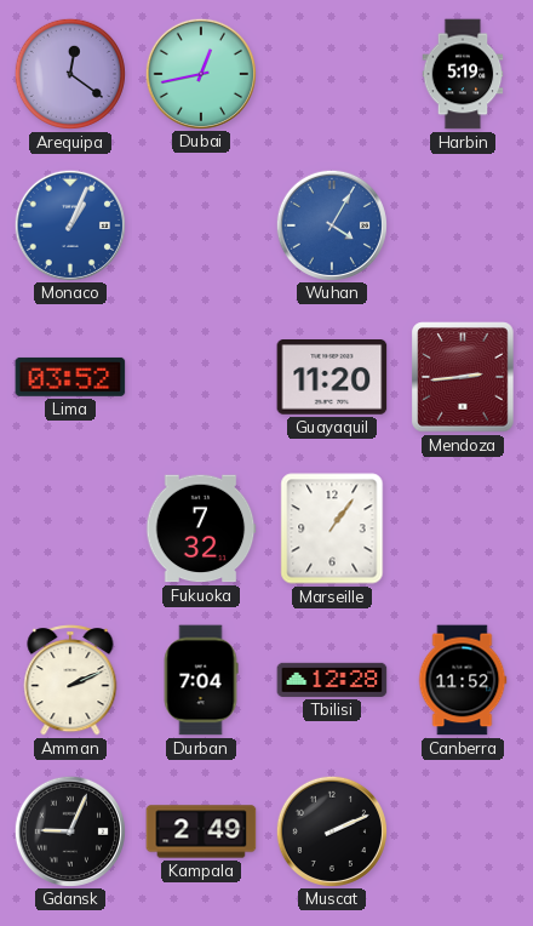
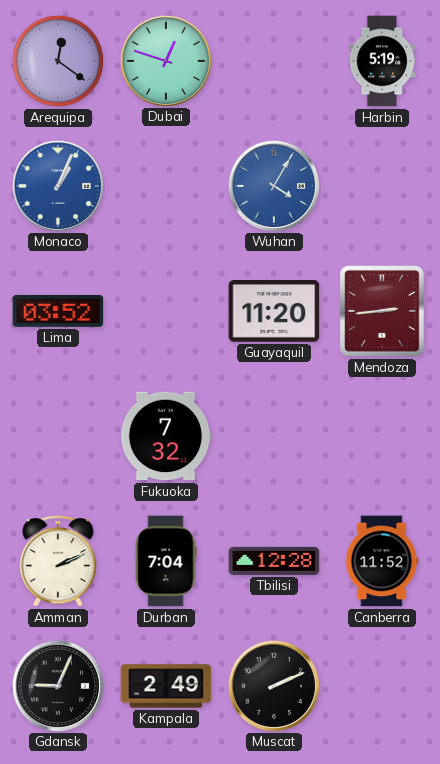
Dubai: 12:43 -> 12:48
Marseille: 1:06 -> none
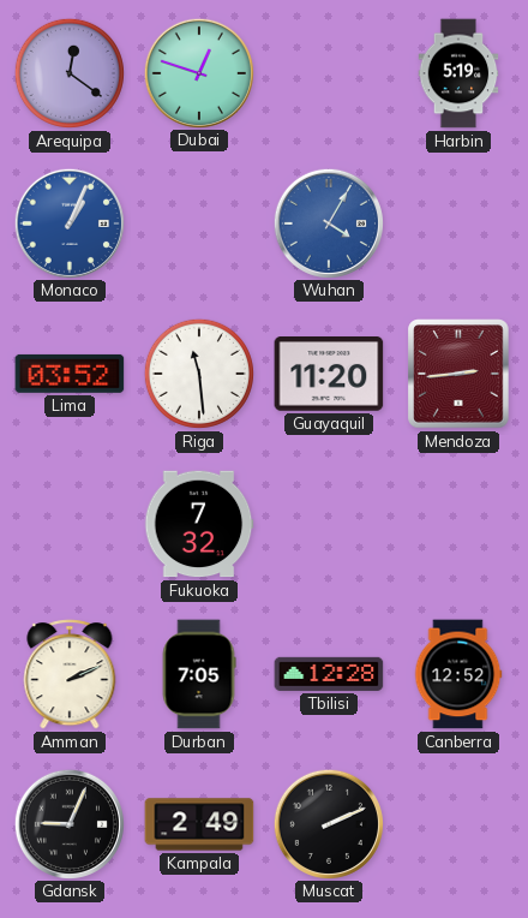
Riga: none -> 11:29
Durban: 7:04 -> 7:05
Canberra: 11:52 -> 12:52
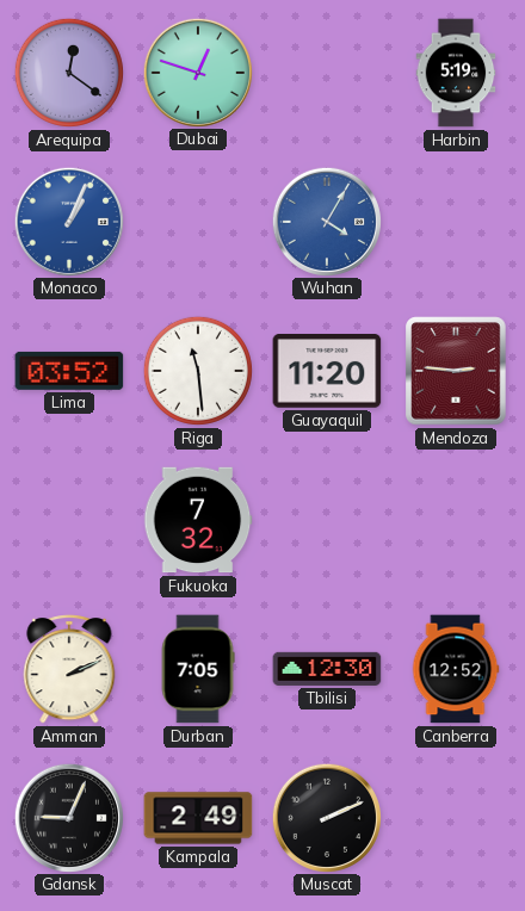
Mendoza: 2:44 -> 2:46
Tbilisi: 12:28 -> 12:30
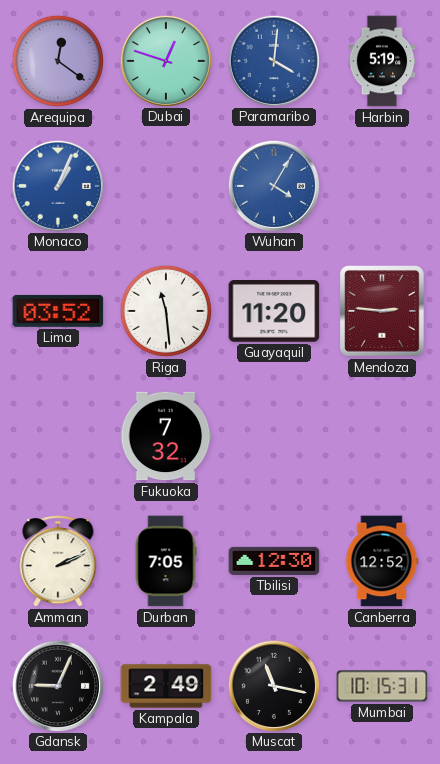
Paramaribo: none -> 4:01
Muscat: 2:11 -> 11:17
Mumbai: none -> 10:15
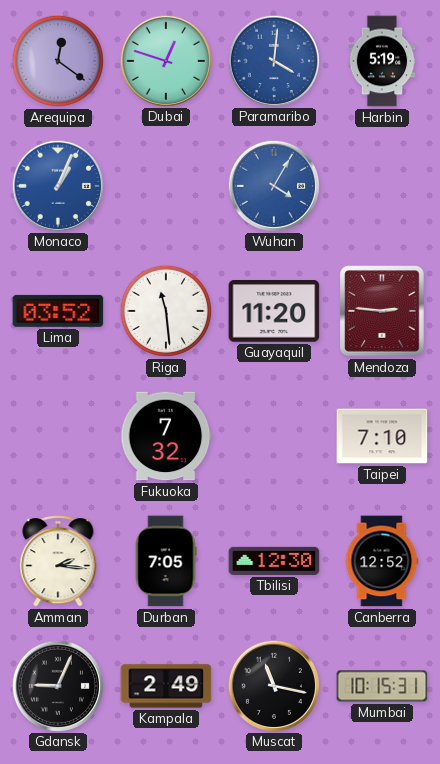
Taipei: none -> 7:10
Amman: 2:11 -> 2:16
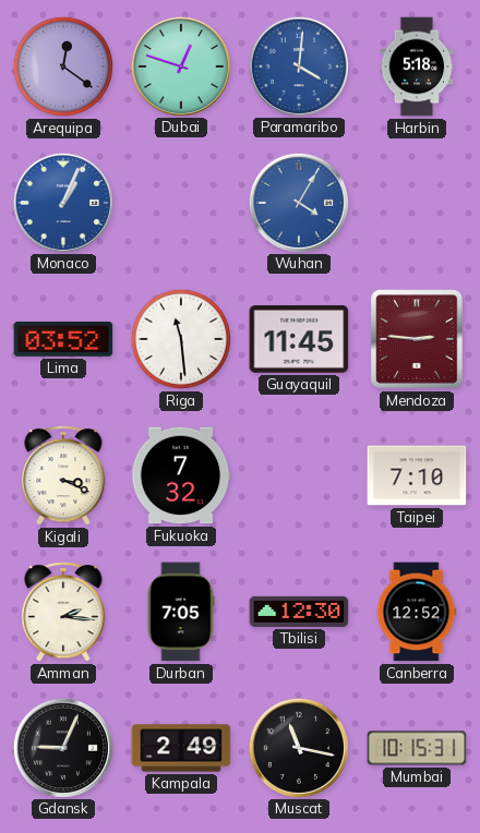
Harbin: 5:19 -> 5:18
Guayaquil: 11:20 -> 11:45
Kigali: none -> 3:19
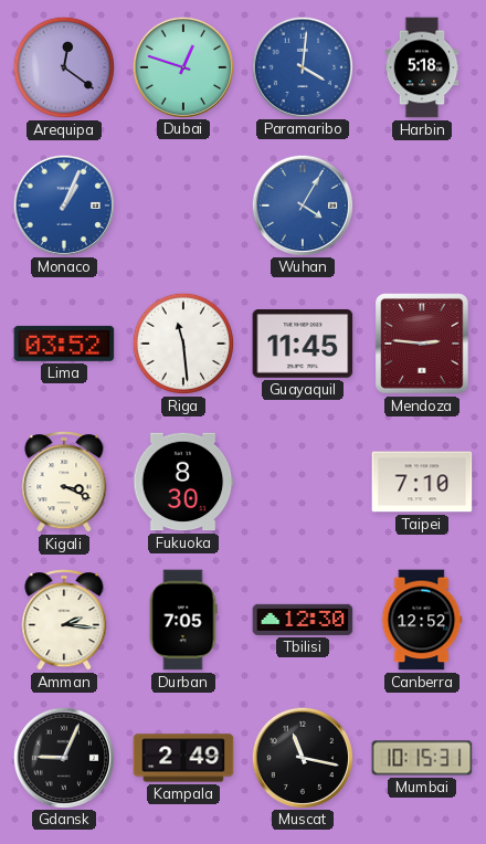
Fukuoka: 7:32 -> 8:30
